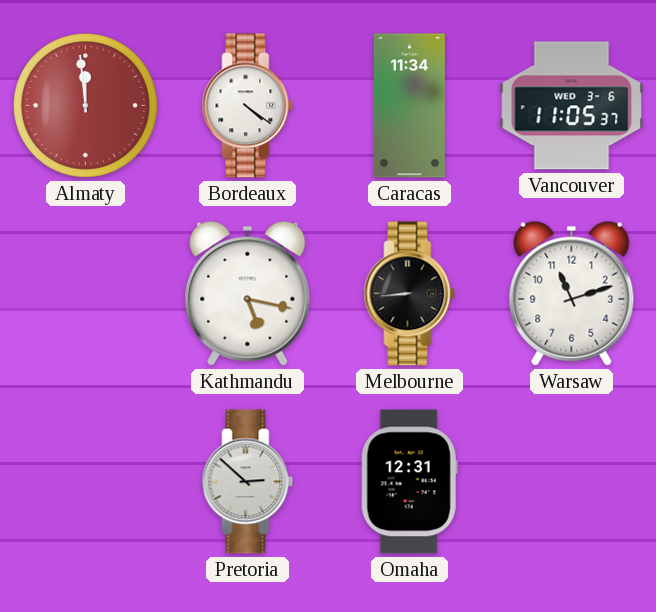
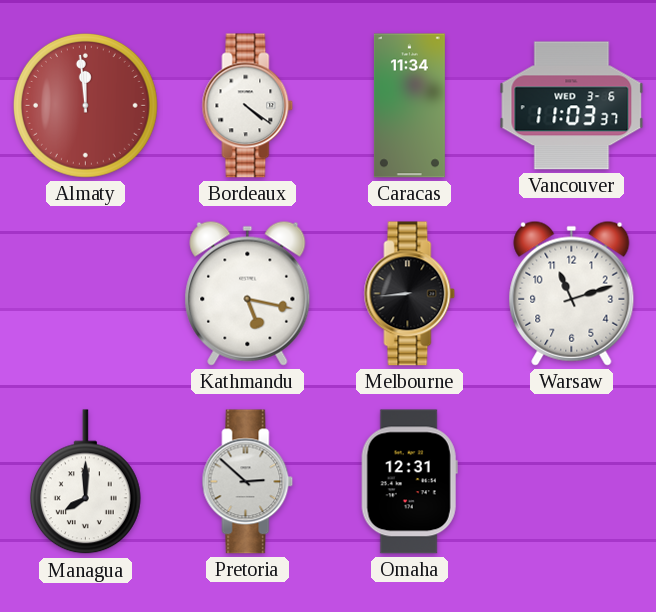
Vancouver: 11:05 -> 11:03
Managua: none -> 8:00
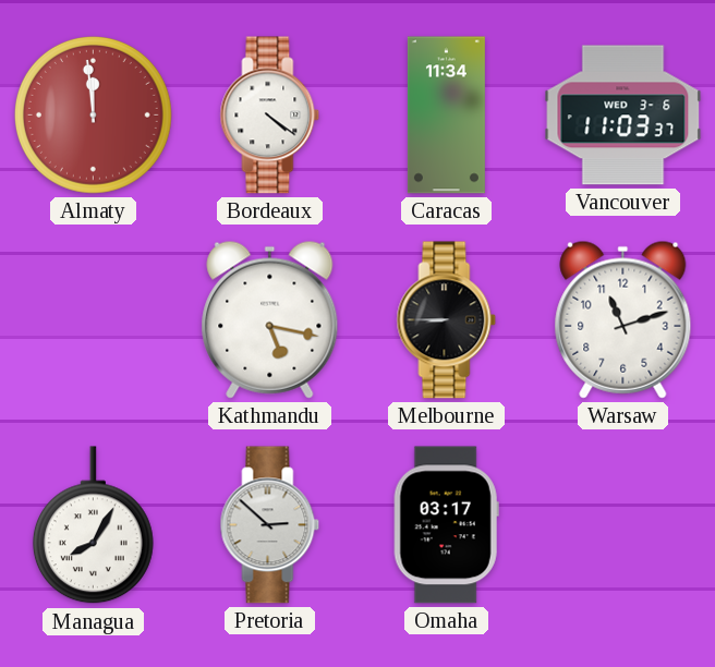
Melbourne: 8:44 -> 8:45
Managua: 8:00 -> 8:05
Omaha: 12:31 -> 03:17
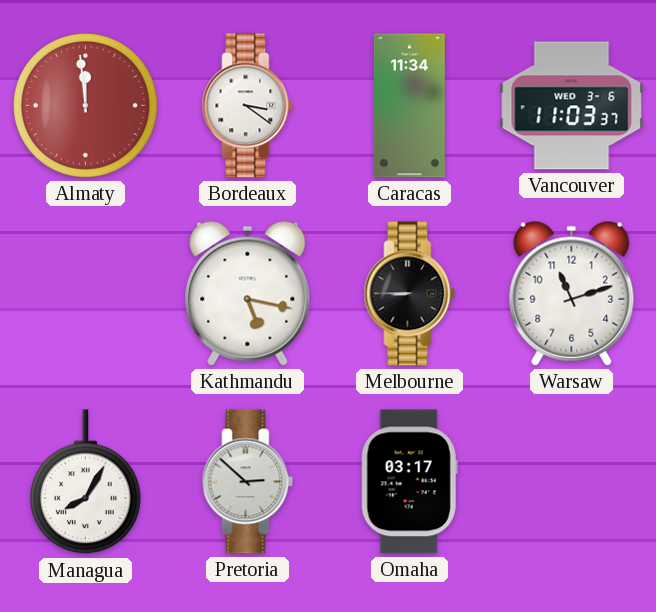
Bordeaux: 4:21 -> 3:21
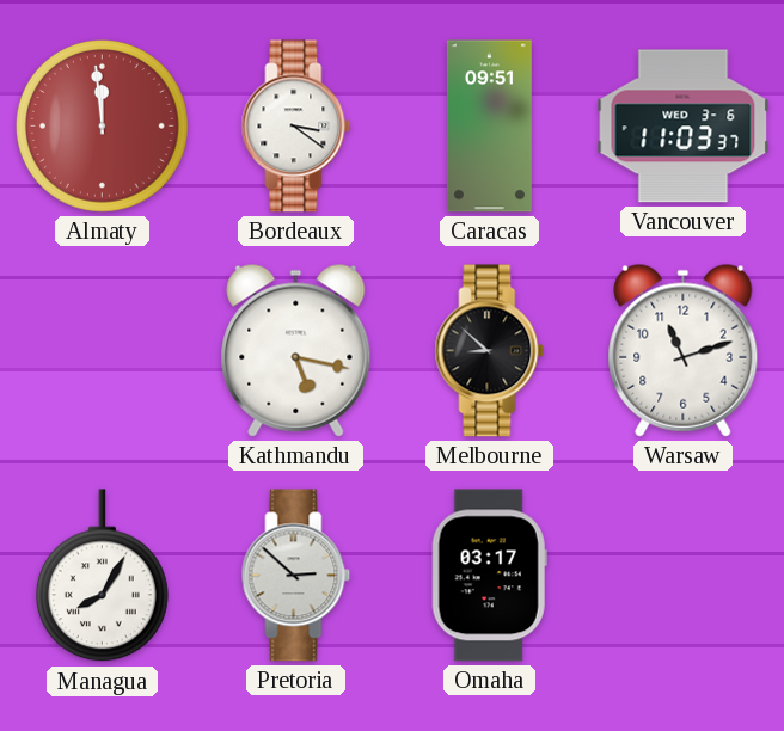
Caracas: 11:34 -> 09:51
Melbourne: 8:45 -> 8:52
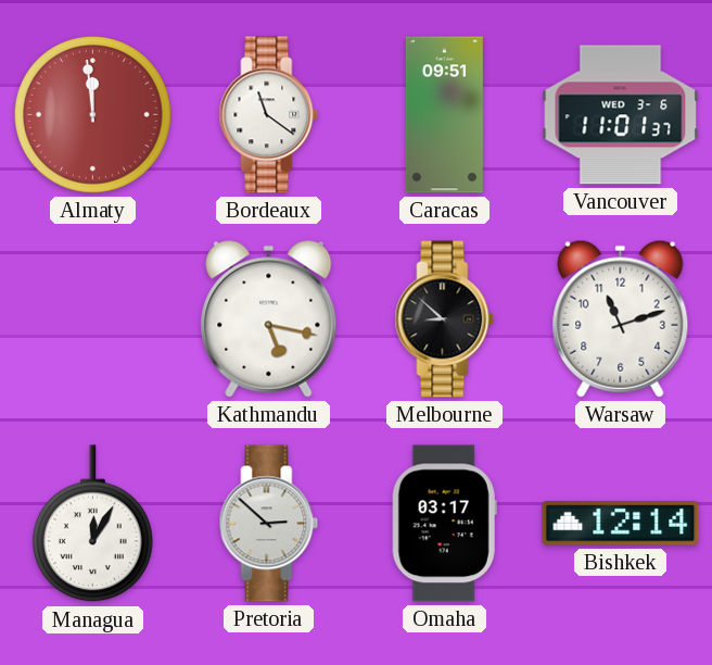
Bordeaux: 3:21 -> 11:21
Vancouver: 11:03 -> 11:01
Managua: 8:05 -> 12:05
Bishkek: none -> 12:14
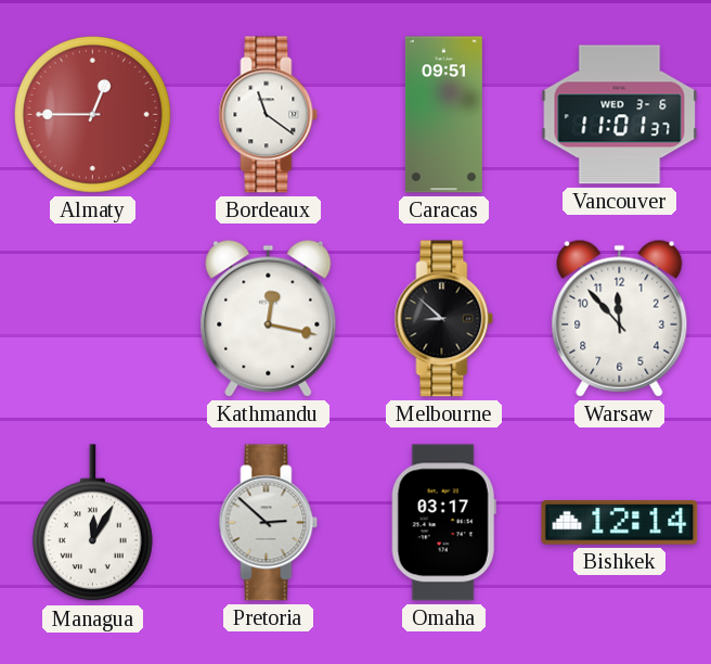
Almaty: 11:59 -> 12:45
Kathmandu: 5:17 -> 12:17
Warsaw: 11:12 -> 11:53
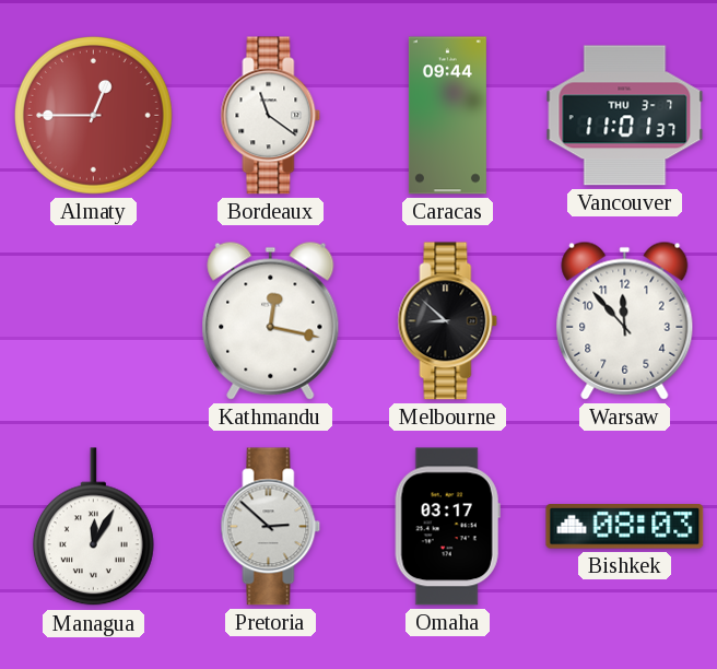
Caracas: 09:51 -> 09:44
Vancouver date: WED 3-6 -> THU 3-7
Bishkek: 12:14 -> 08:03
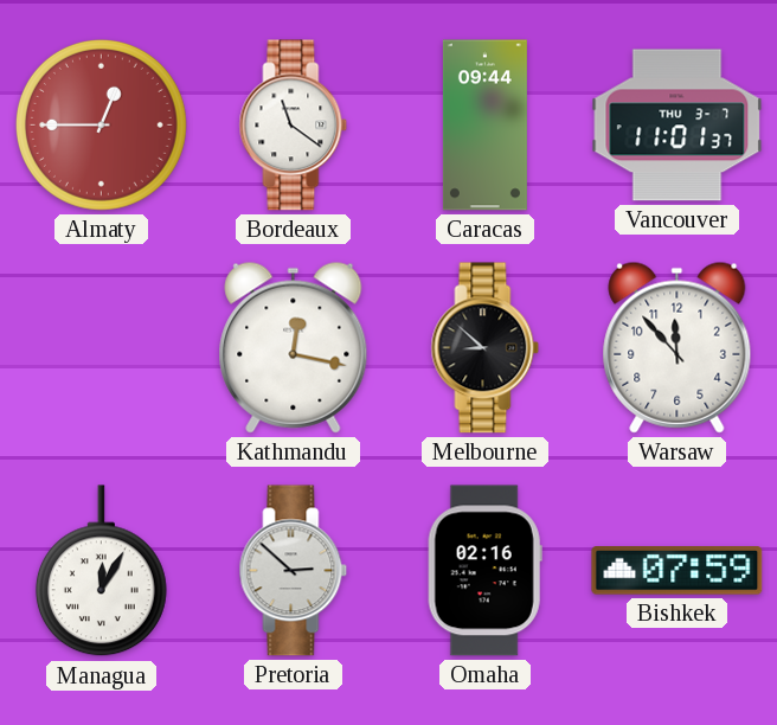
Omaha: 03:17 -> 02:16
Bishkek: 08:03 -> 07:59
